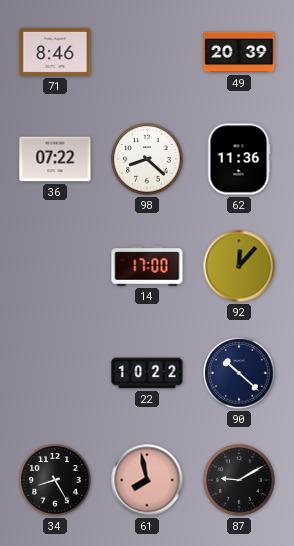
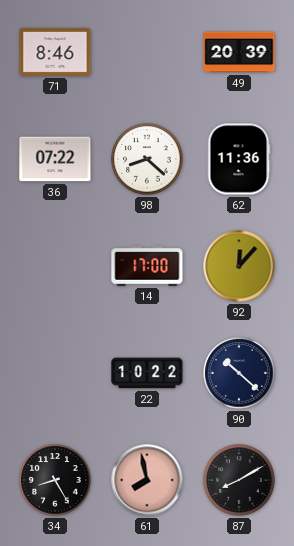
87: 9:10 -> 8:10
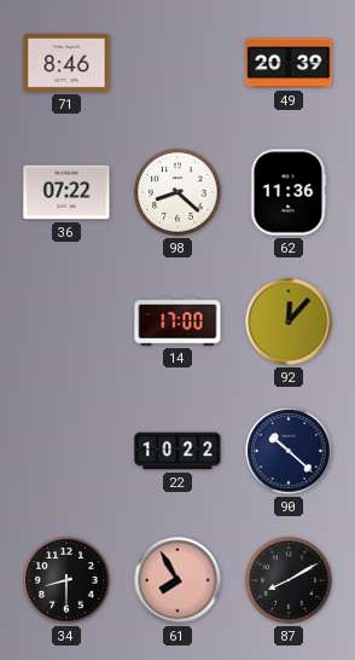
34: 8:25 -> 8:30
61: 7:58 -> 7:55
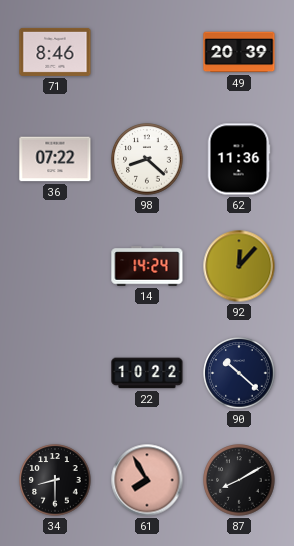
14: 17:00 -> 14:24
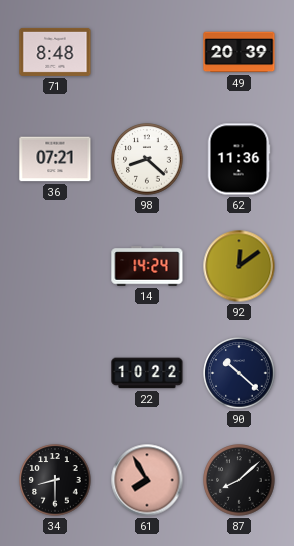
71: 8:46 -> 8:48
36: 07:22 -> 07:21
92: 12:07 -> 12:09
87: 8:10 -> 8:08
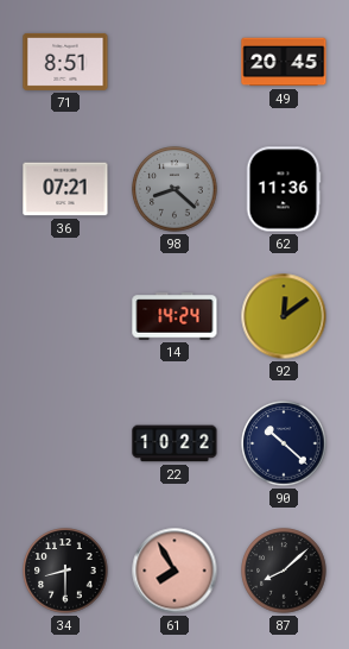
71: 8:48 -> 8:51
49: 20:39 -> 20:45
98 dial: white -> grey
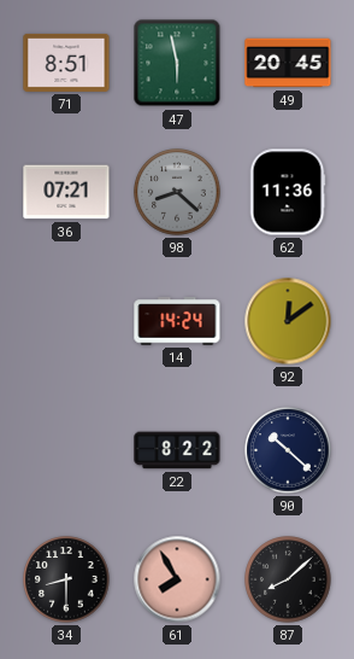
47: none -> 5:58
22: 10:22 -> 8:22
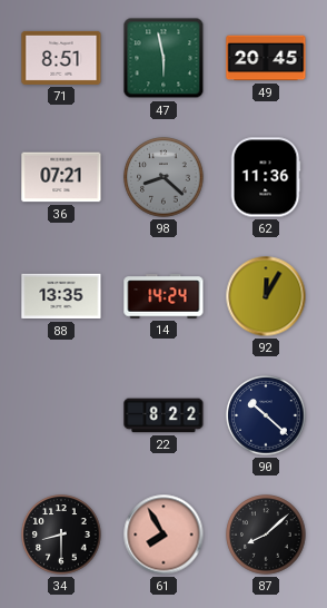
88: none -> 13:35
92: 12:09 -> 12:05
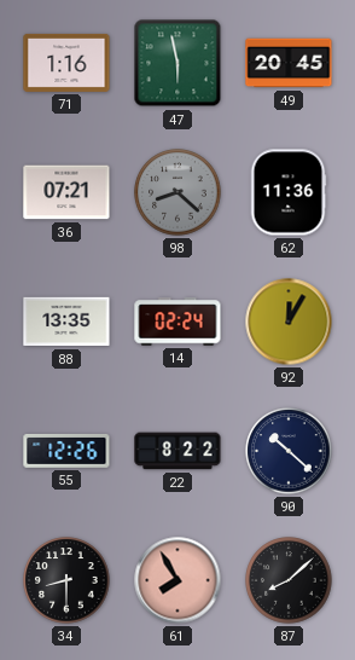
71: 8:51 -> 1:16
14: 14:24 -> 02:24
55: none -> 12:26
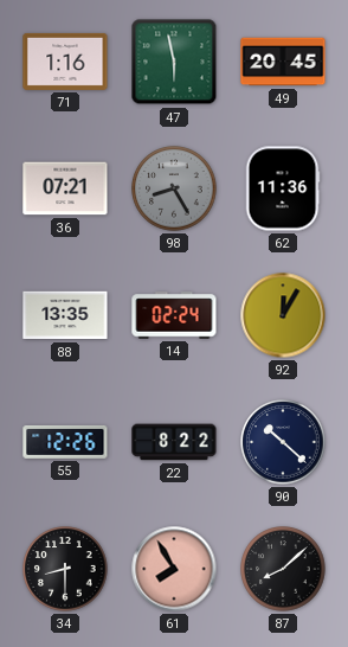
98: 8:22 -> 8:25
